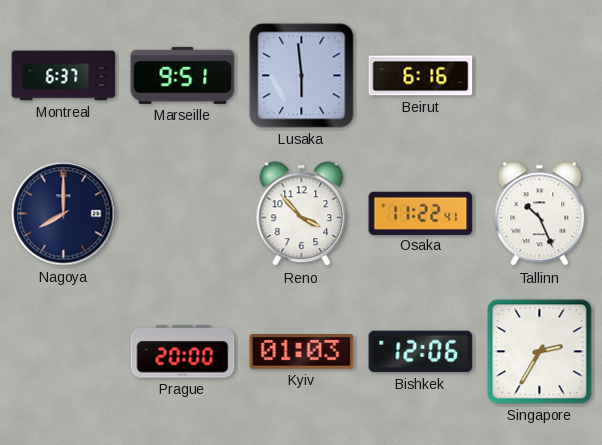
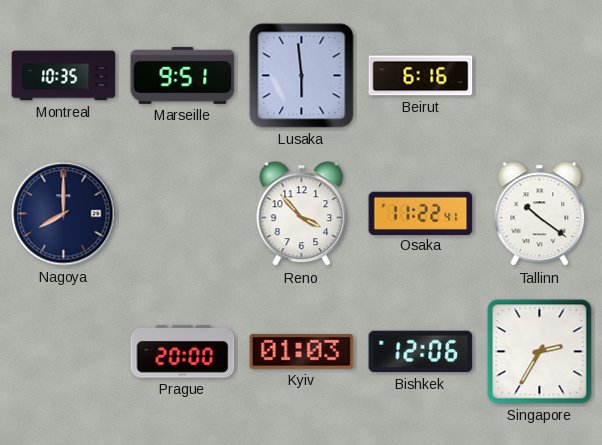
Montreal: 6:37 -> 10:35
Tallinn: 10:26 -> 10:21
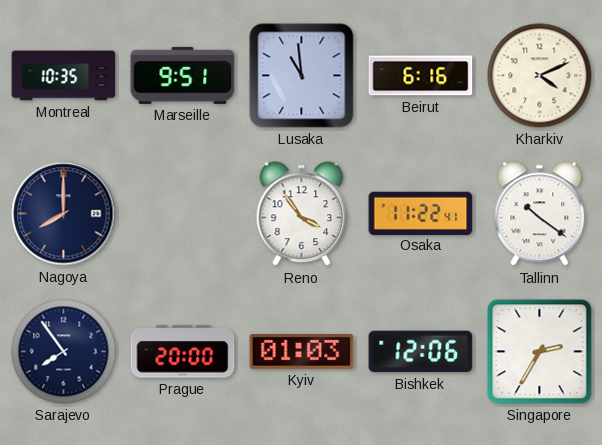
Lusaka: 5:59 -> 10:59
Kharkiv: none -> 4:11
Reno: 3:53 -> 3:54
Sarajevo: none -> 7:54
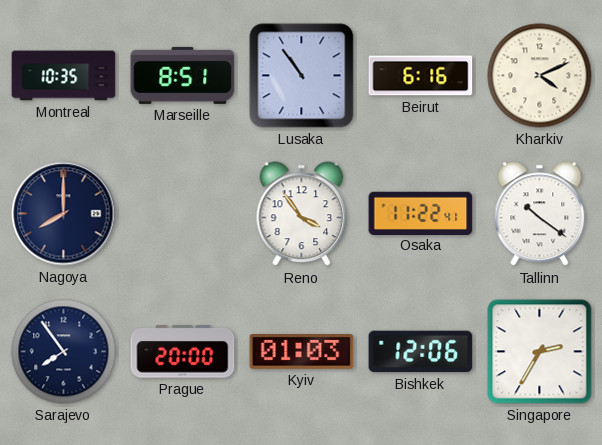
Marseille: 9:51 -> 8:51
Lusaka: 10:59 -> 10:54
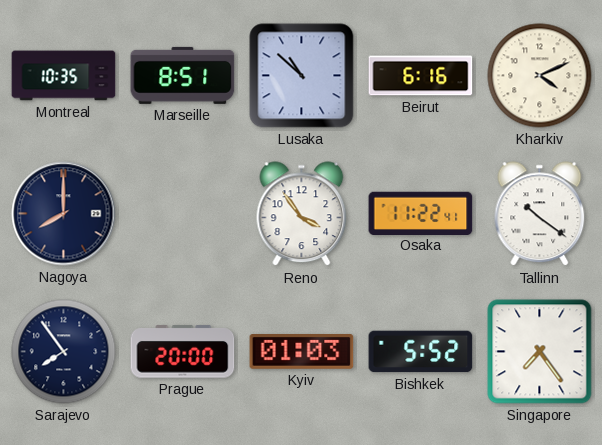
Lusaka: 10:54 -> 10:52
Bishkek: 12:06 -> 5:52
Singapore: 2:35 -> 7:24
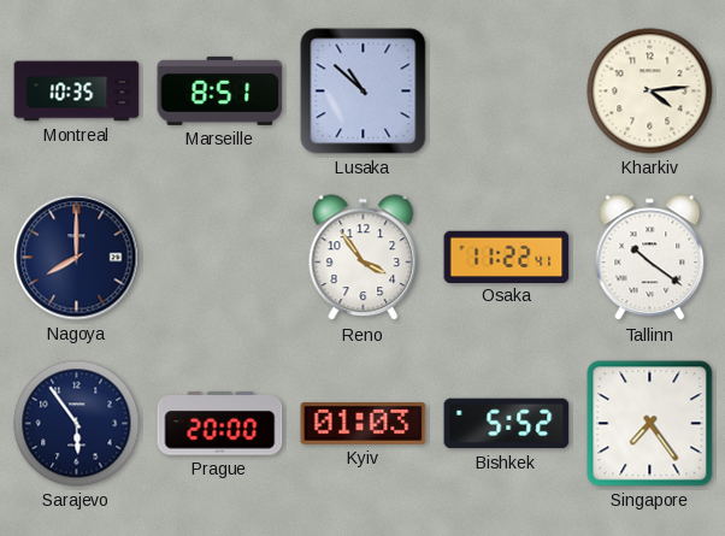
Beirut: 6:16 -> none
Kharkiv: 4:11 -> 4:14
Sarajevo: 7:54 -> 5:54
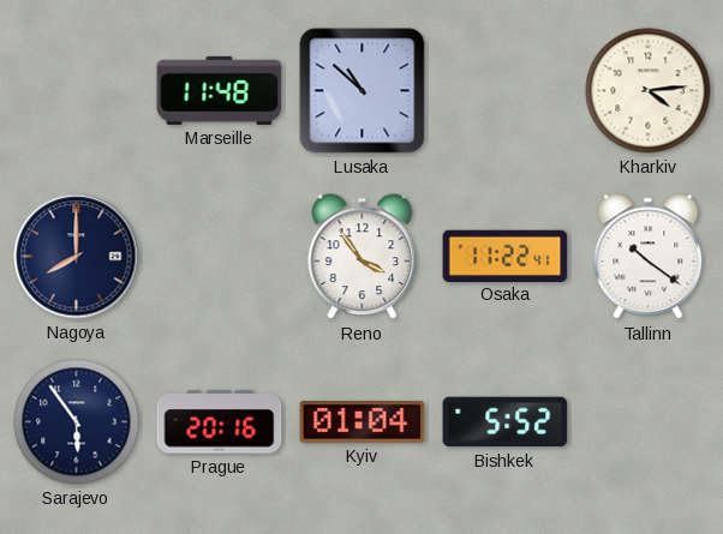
Montreal: 10:35 -> none
Marseille: 8:51 -> 11:48
Prague: 20:00 -> 20:16
Kyiv: 01:03 -> 01:04
Singapore: 7:24 -> none
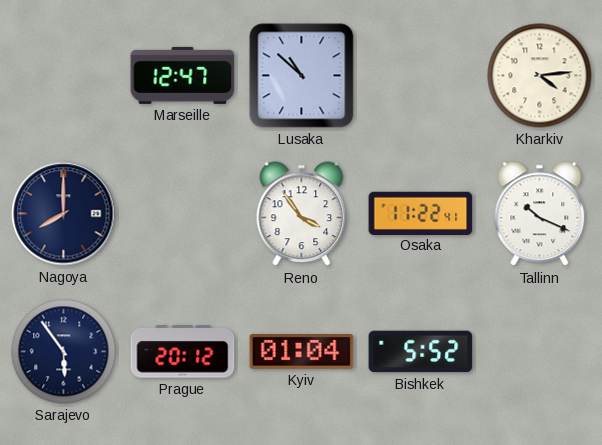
Marseille: 11:48 -> 12:47
Tallinn: 10:21 -> 10:19
Prague: 20:16 -> 20:12
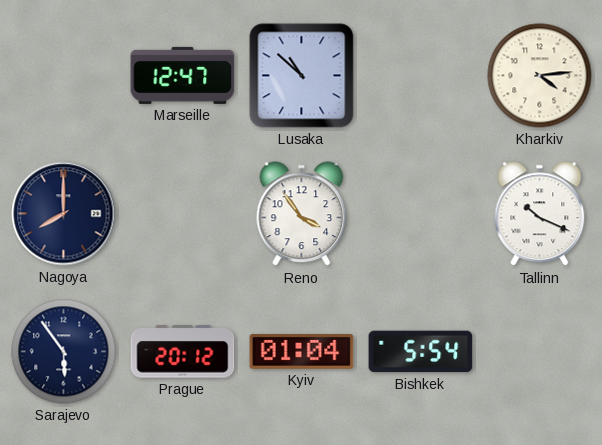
Osaka: 11:22 -> none
Bishkek: 5:52 -> 5:54
